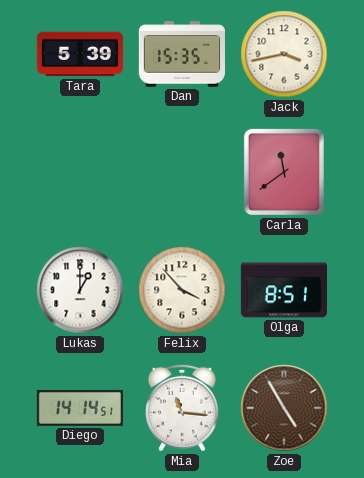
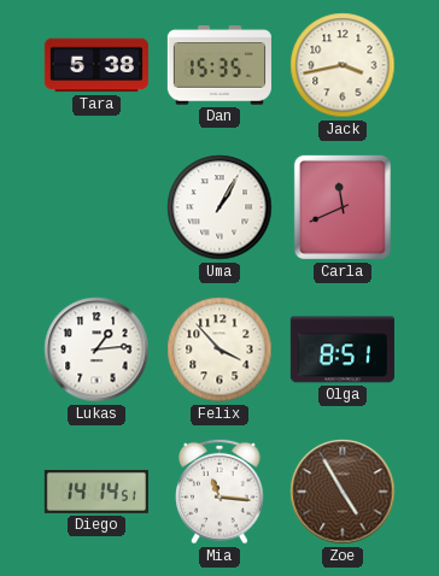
Tara: 5:39 -> 5:38
Uma: none -> 1:05
Carla: 11:39 -> 11:41
Lukas: 1:00 -> 1:14
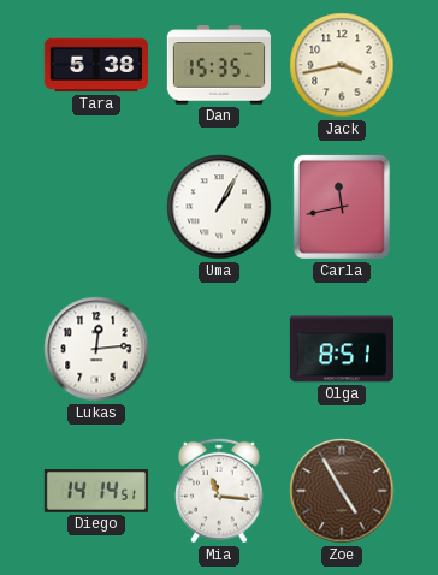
Carla: 11:41 -> 11:43
Lukas: 1:14 -> 12:14
Felix: 3:53 -> none
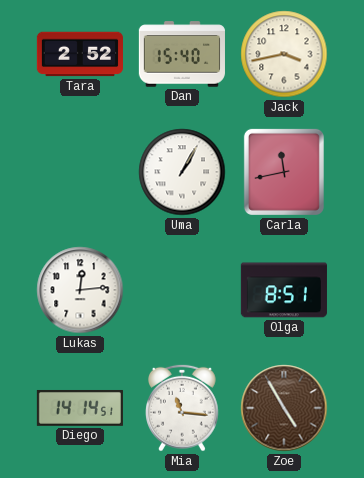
Tara: 5:38 -> 2:52
Dan: 15:35 -> 15:40
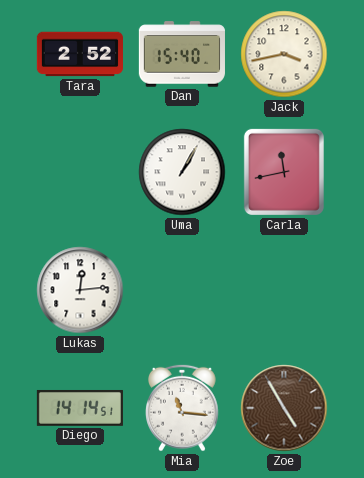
Olga: 8:51 -> none
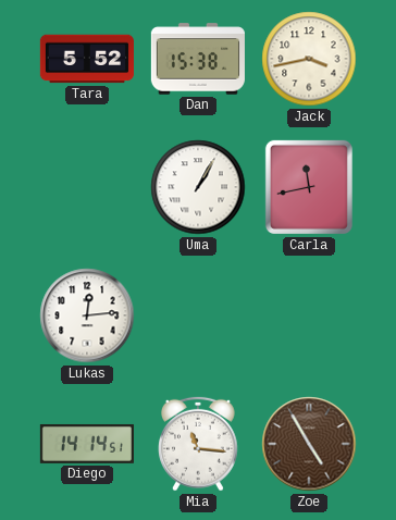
Tara: 2:52 -> 5:52
Dan: 15:40 -> 15:38
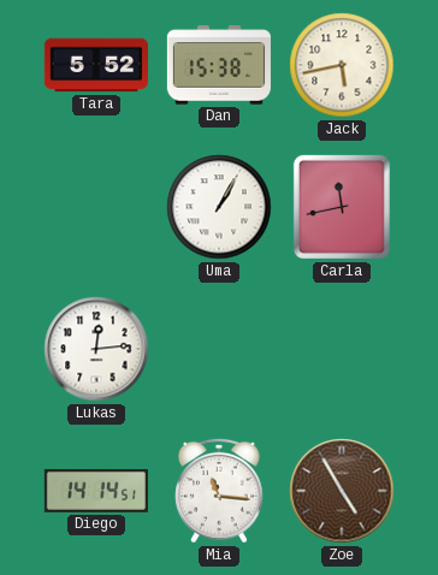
Jack: 3:43 -> 5:43
